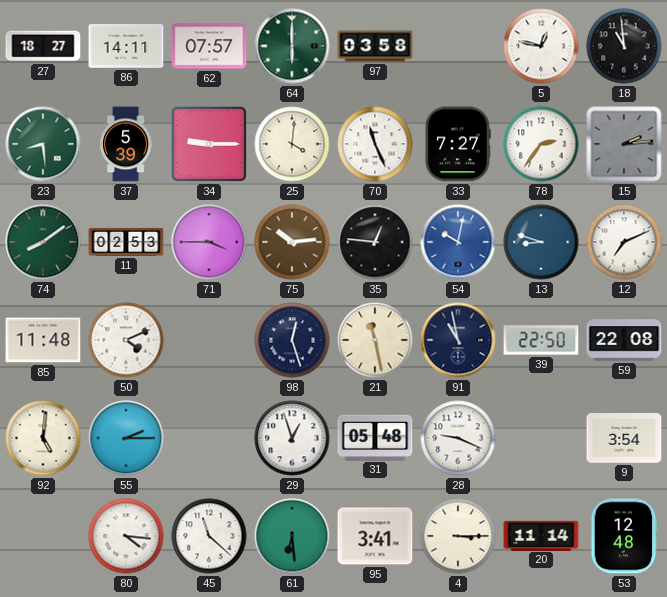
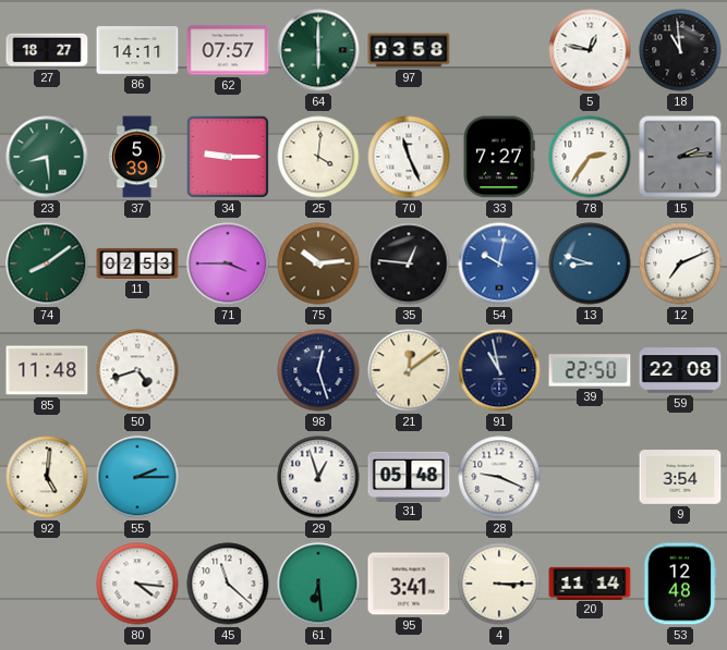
50: 4:11 -> 4:42
21: 11:28 -> 12:09
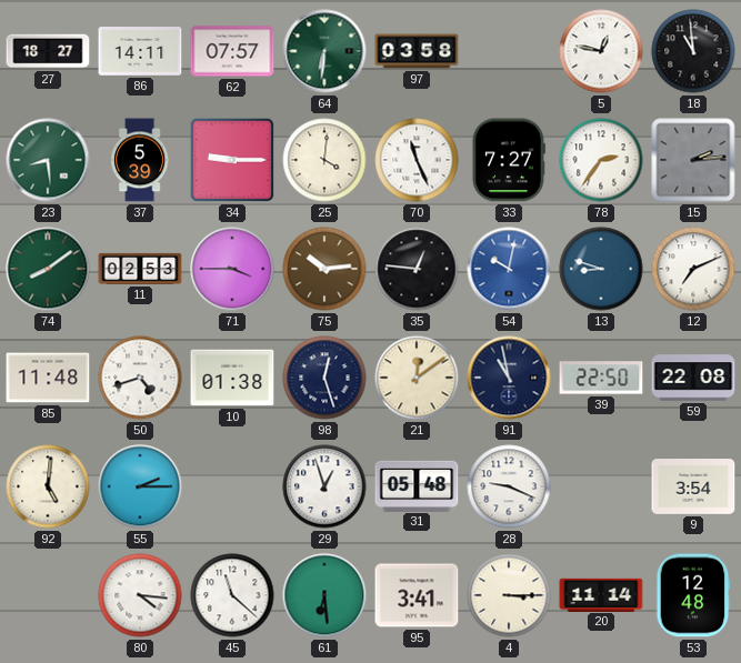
64: 6:00 -> 6:31
10: none -> 01:38
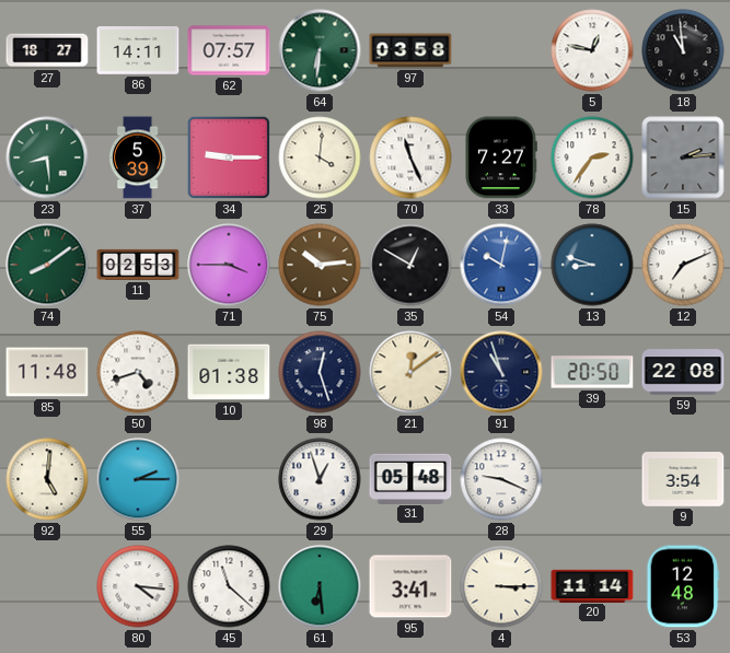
35: 12:46 -> 12:50
91: 10:58 -> 10:57
39: 22:50 -> 20:50
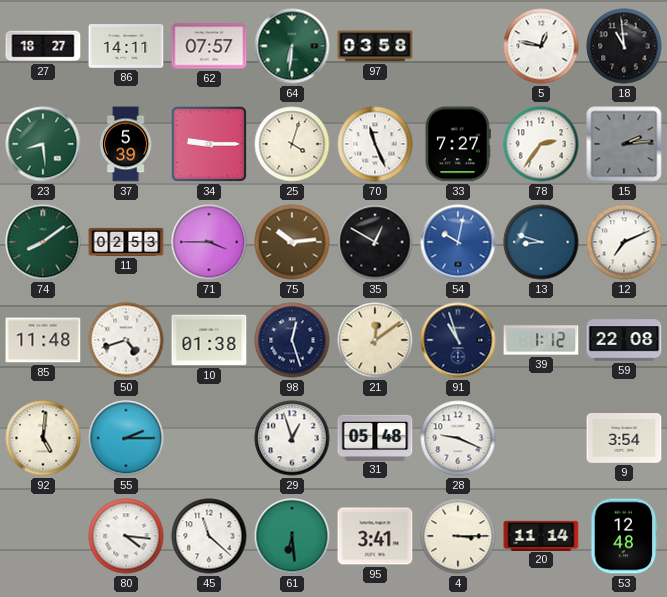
25: 4:01 -> 4:03
39: 20:50 -> 1:12
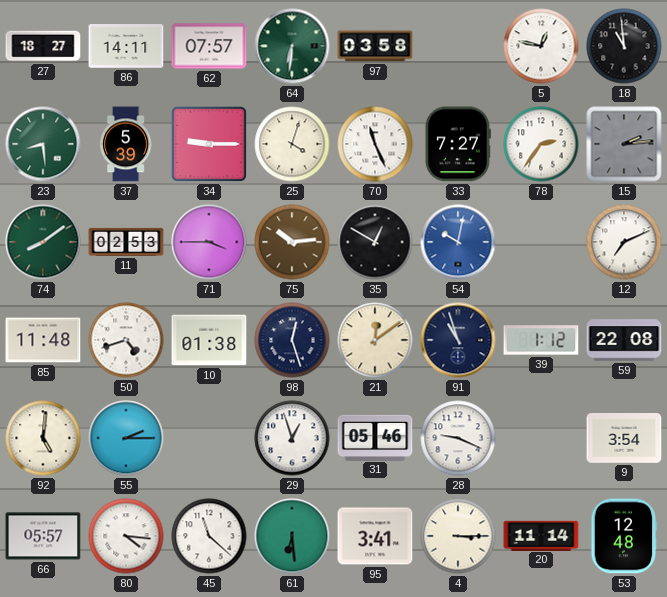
13: 8:48 -> none
31: 05:48 -> 05:46
66: none -> 05:57
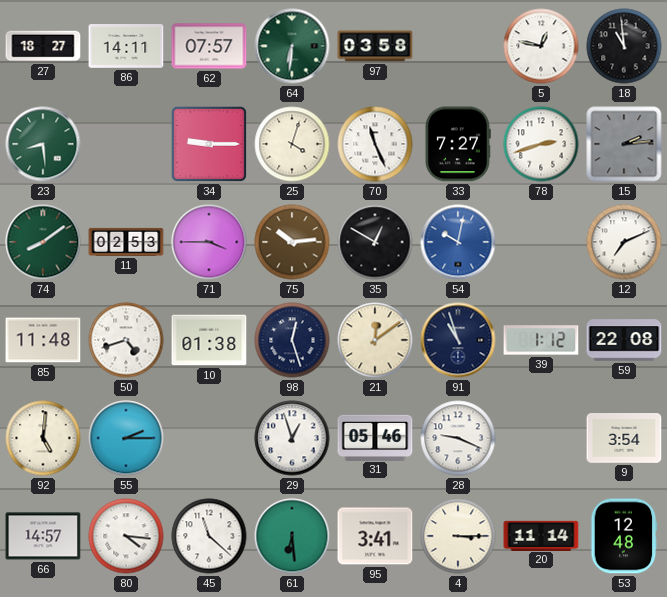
37: 5:39 -> none
78: 2:36 -> 2:42
66: 05:57 -> 14:57
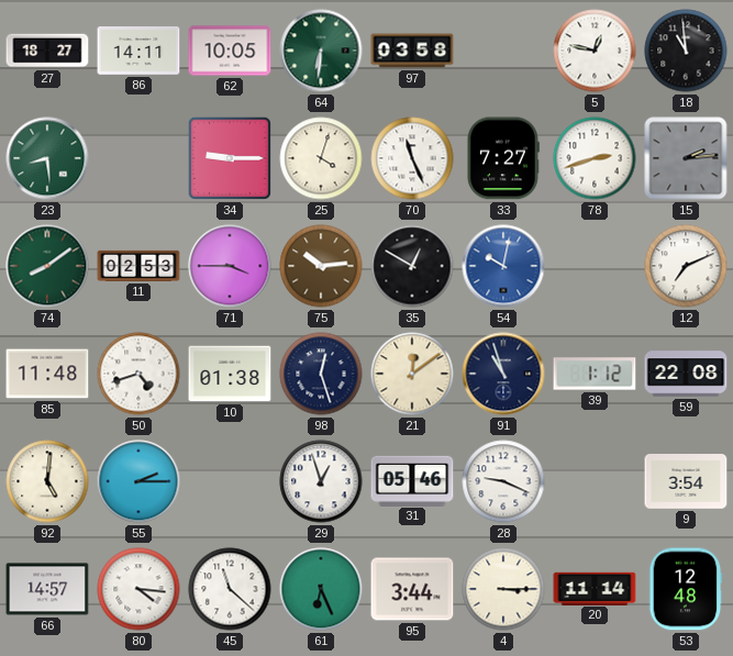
62: 07:57 -> 10:05
61: 6:29 -> 6:26
95: 3:41 -> 3:44
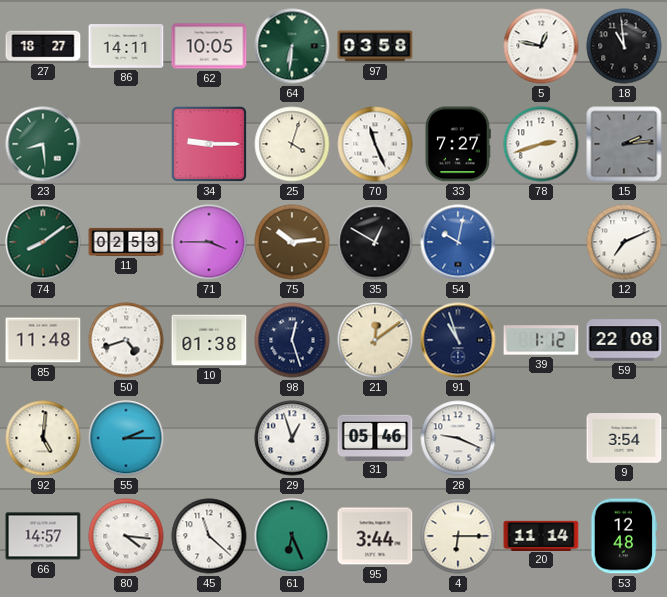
4: 3:15 -> 6:15
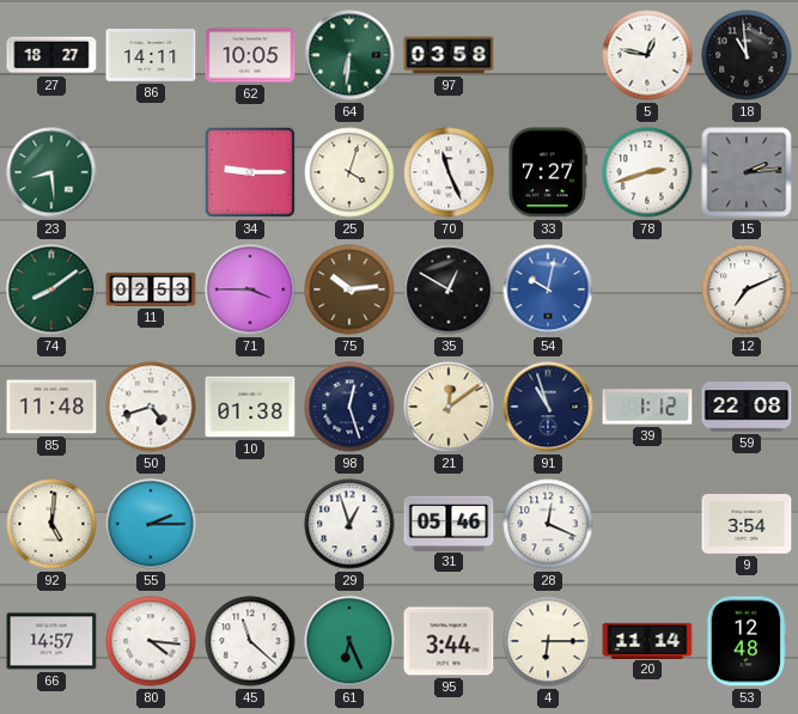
28: 9:19 -> 12:19
